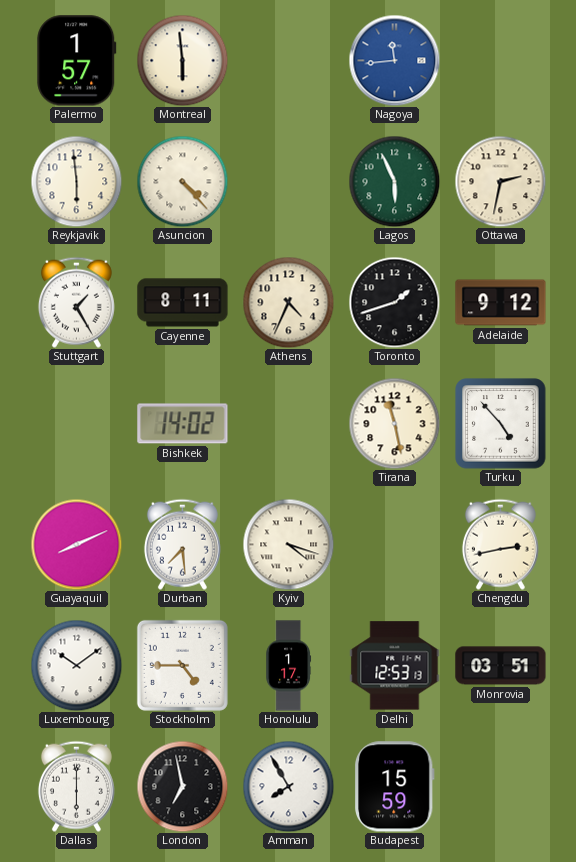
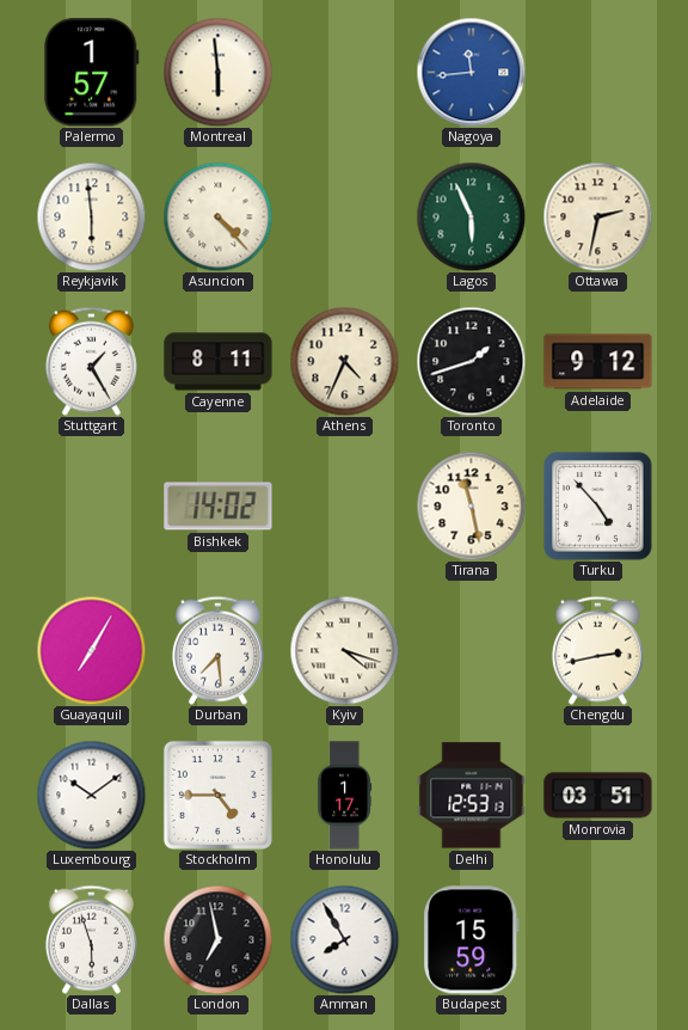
Guayaquil: 8:11 -> 7:05
Dallas: 6:00 -> 5:57
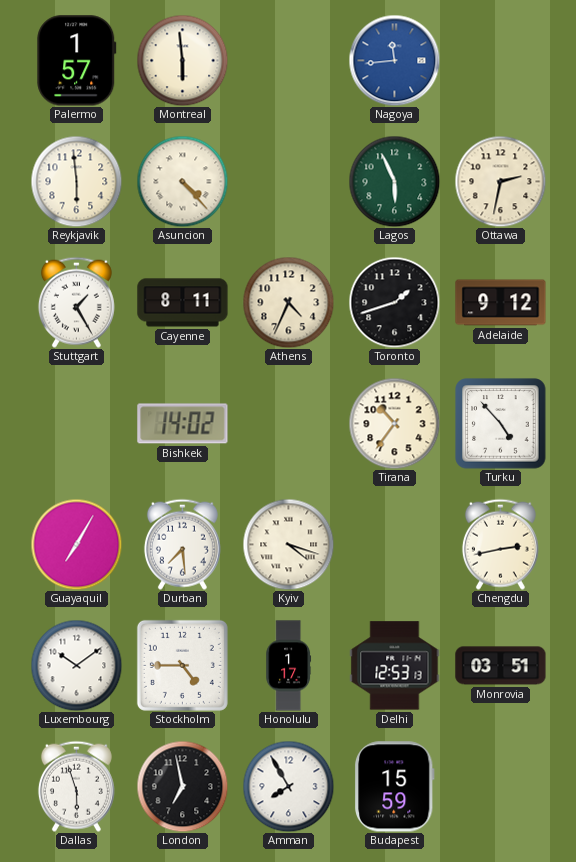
Tirana: 11:28 -> 10:36
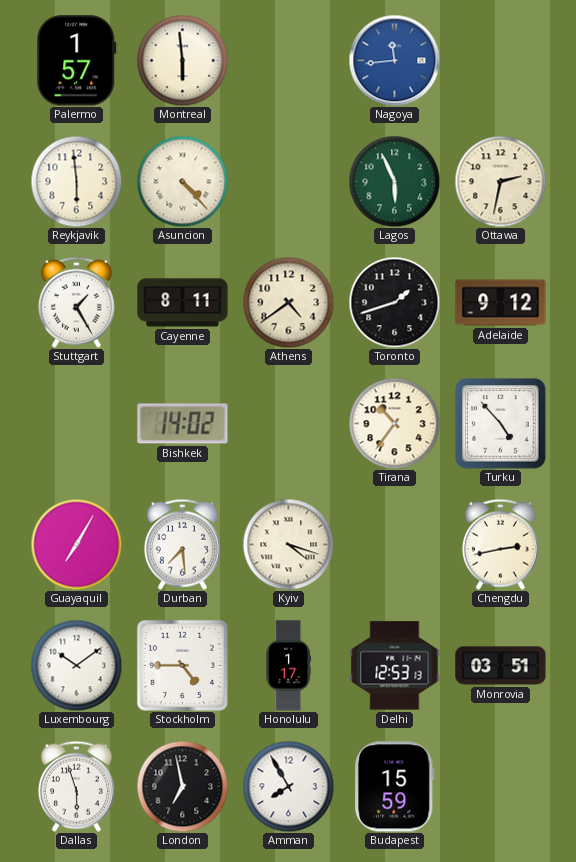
Athens: 4:34 -> 4:39
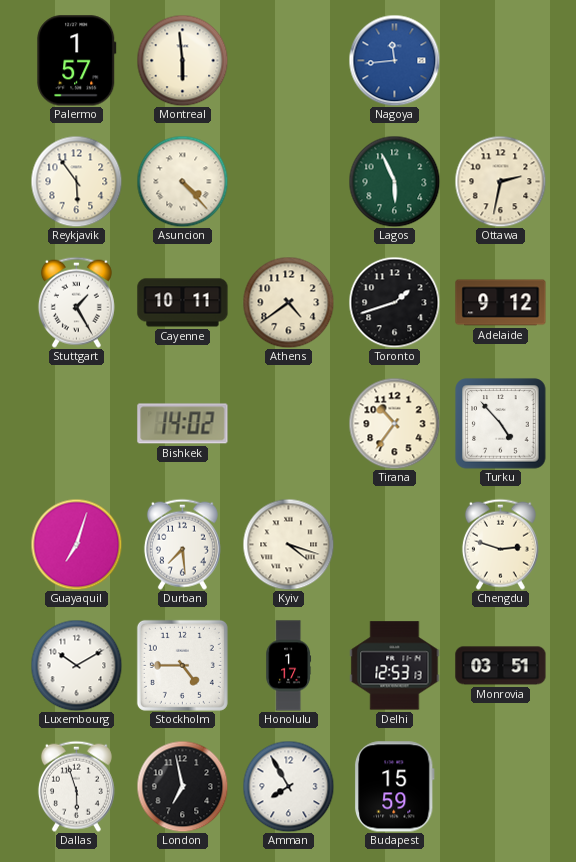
Reykjavik: 5:59 -> 5:54
Cayenne: 8:11 -> 10:11
Guayaquil: 7:05 -> 7:03
Chengdu: 2:43 -> 2:48
Luxembourg: 10:09 -> 10:10
